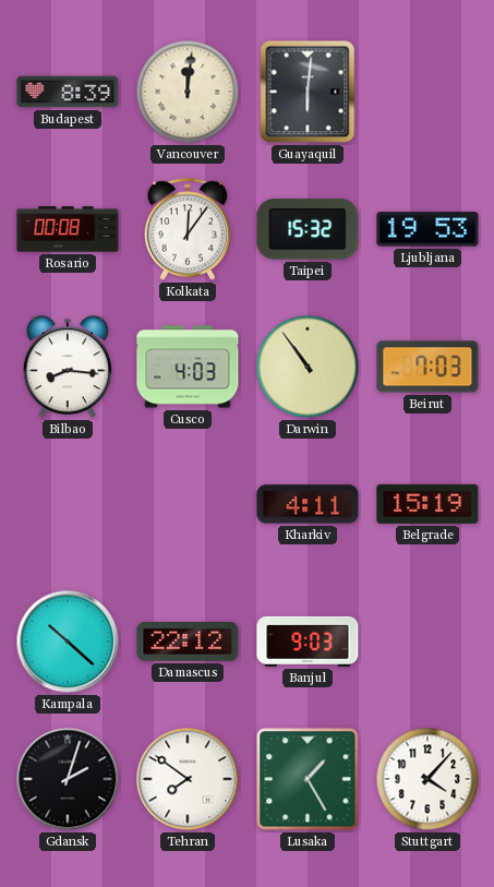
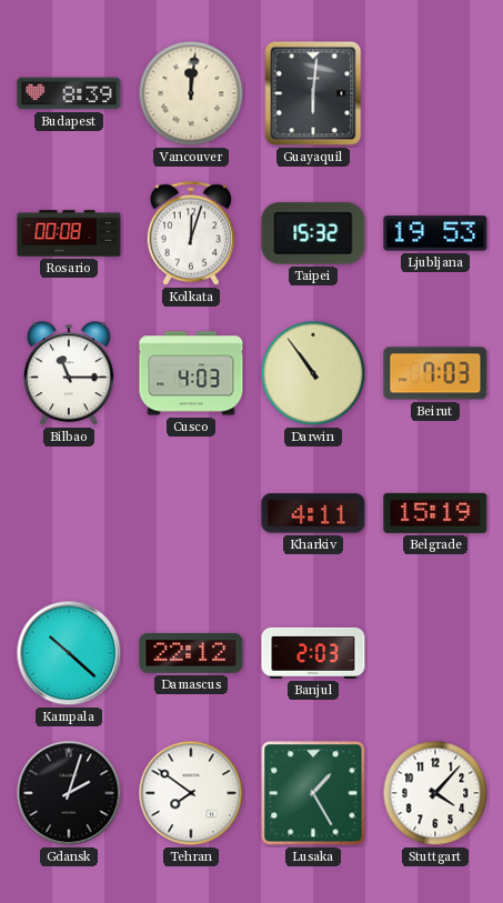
Kolkata: 12:06 -> 12:03
Bilbao: 8:16 -> 11:15
Banjul: 9:03 -> 2:03
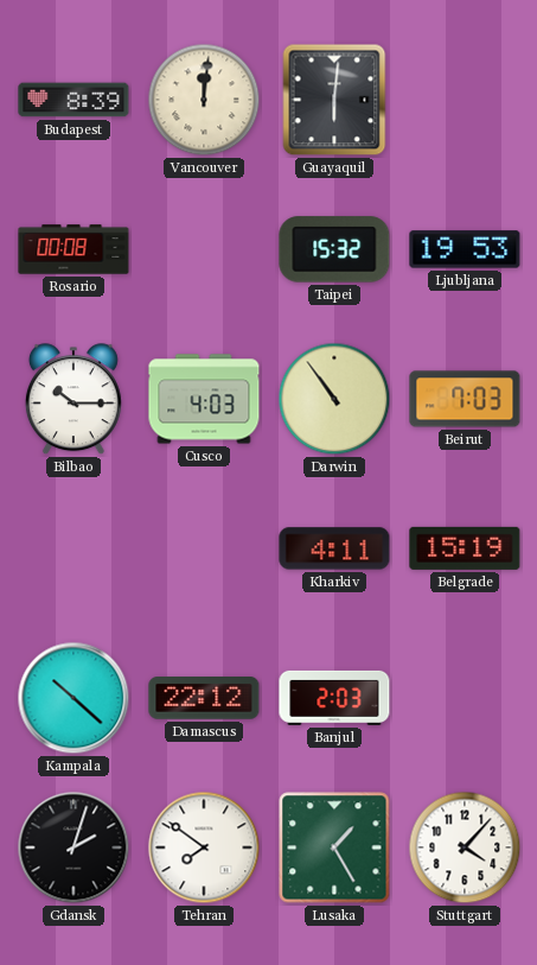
Kolkata: 12:03 -> none
Bilbao: 11:15 -> 10:15
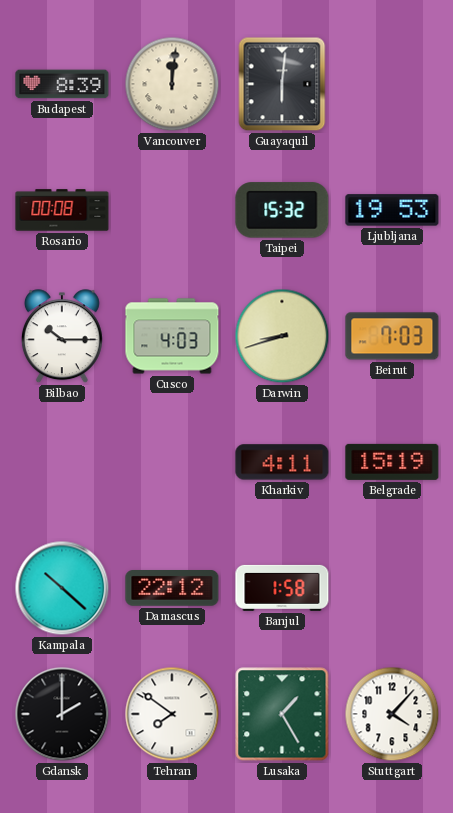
Darwin: 10:54 -> 8:42
Banjul: 2:03 -> 1:58
Gdansk: 2:03 -> 2:00
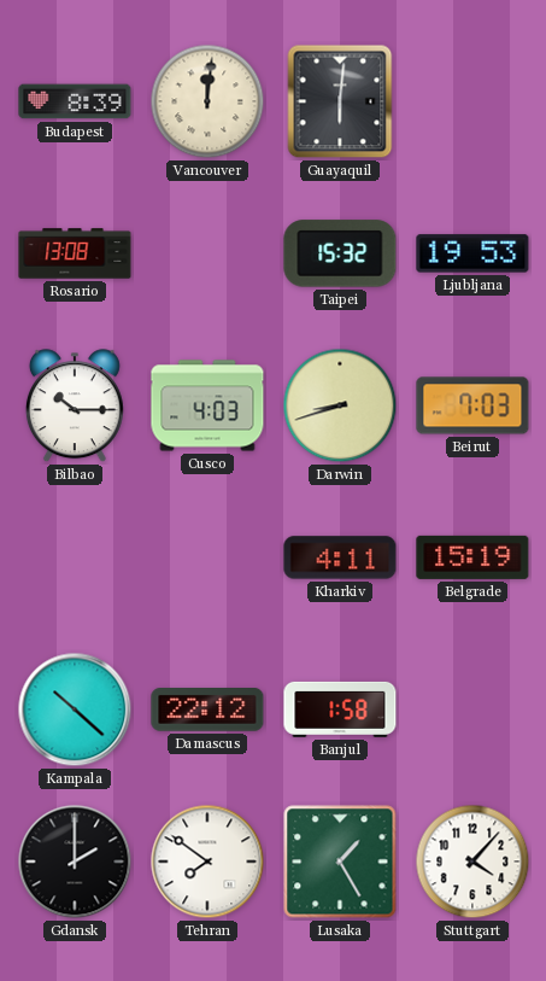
Rosario: 00:08 -> 13:08
